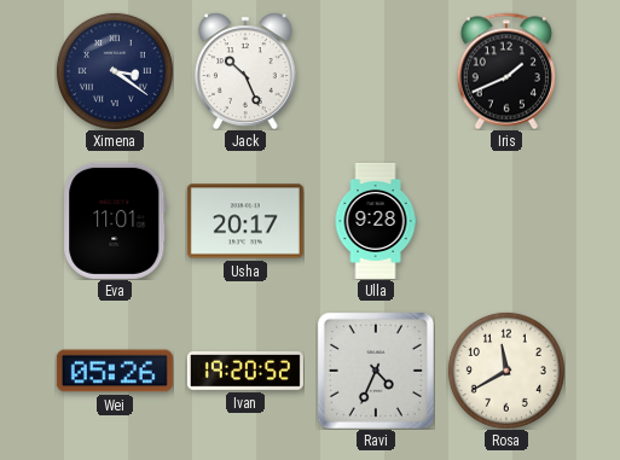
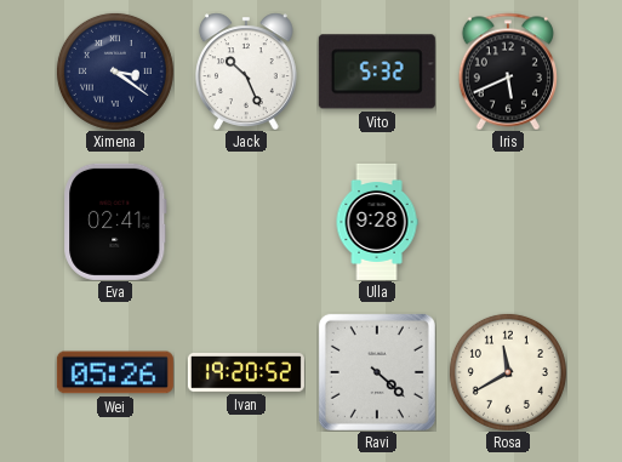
Vito: none -> 5:32
Iris: 1:41 -> 5:41
Eva: 11:01 -> 02:41
Usha: 20:17 -> none
Ravi: 4:34 -> 4:22
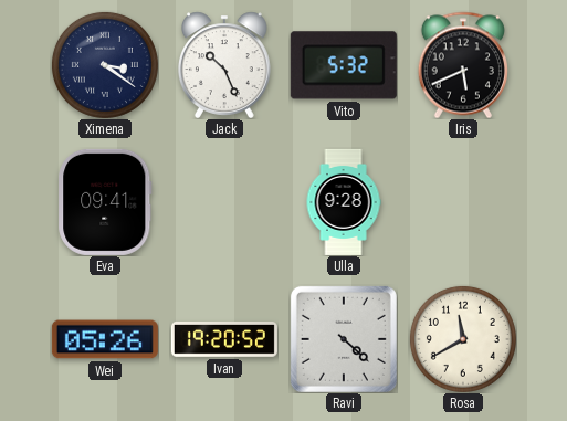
Eva: 02:41 -> 09:41
